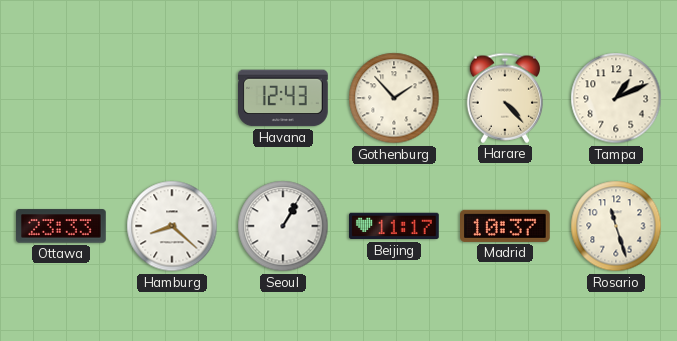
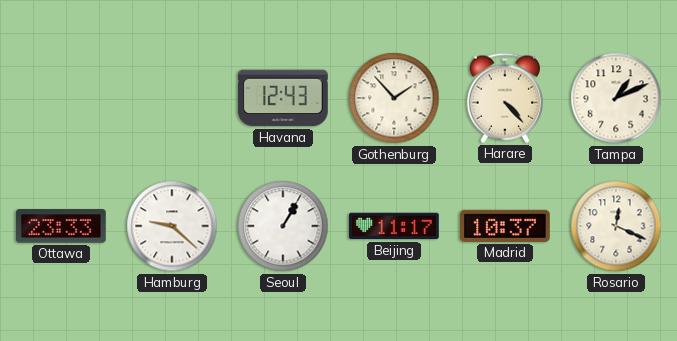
Hamburg: 8:22 -> 9:22
Rosario: 11:27 -> 12:19
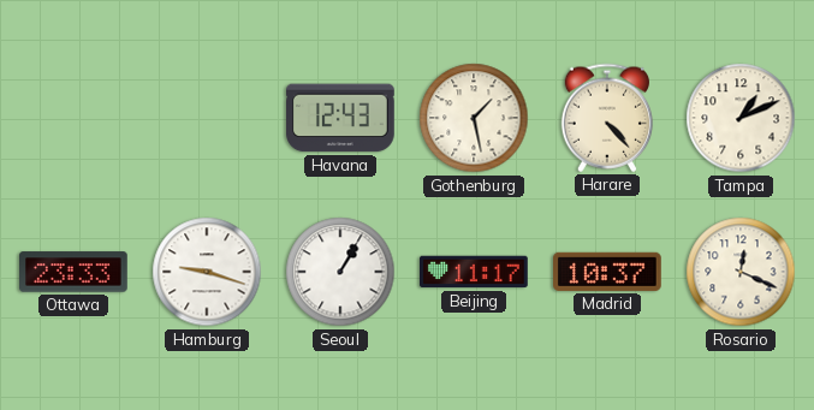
Gothenburg: 1:53 -> 1:28
Hamburg: 9:22 -> 9:18
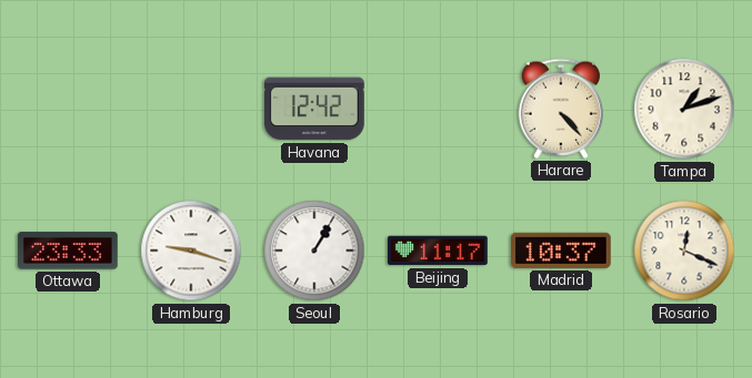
Havana: 12:43 -> 12:42
Gothenburg: 1:28 -> none
Tampa: 1:11 -> 1:12
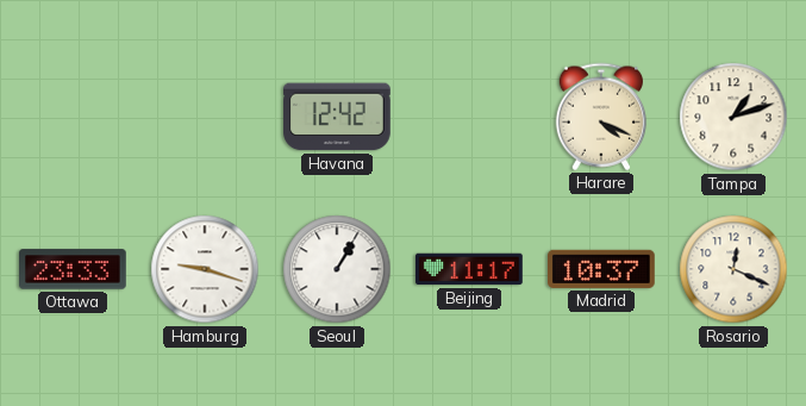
Harare: 4:23 -> 4:19
